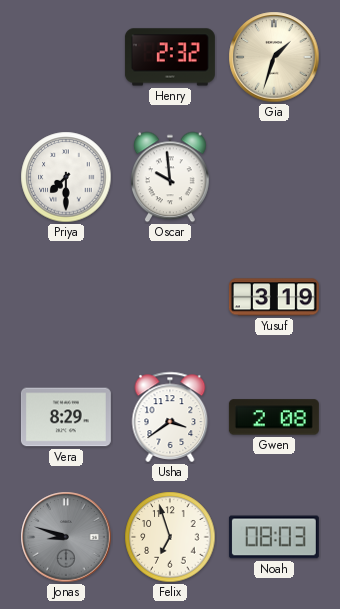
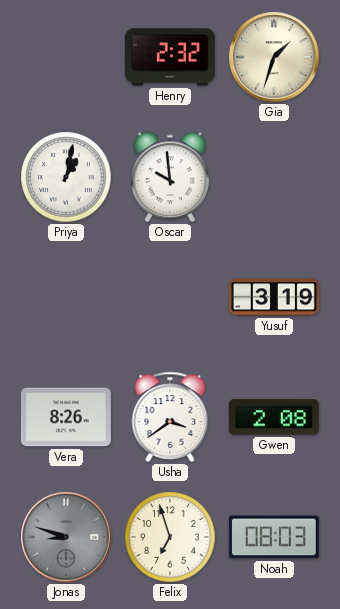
Priya: 7:30 -> 1:02
Vera: 8:29 -> 8:26
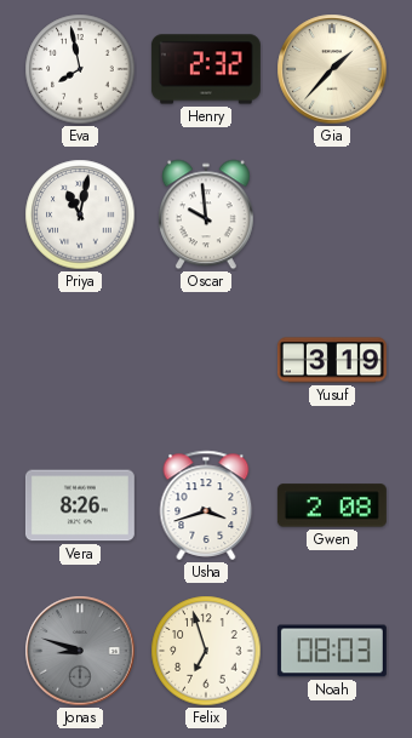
Eva: none -> 7:58
Gia: 1:33 -> 1:37
Priya: 1:02 -> 11:02
Usha: 3:39 -> 3:42
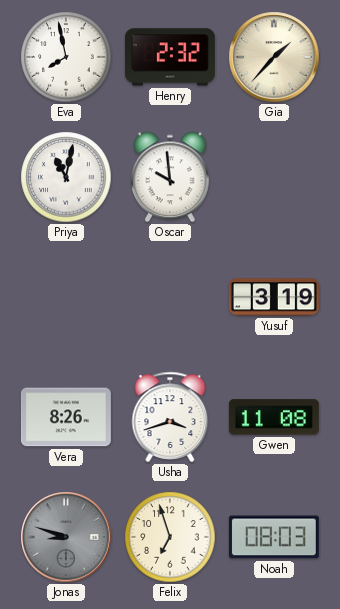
Gwen: 2:08 -> 11:08
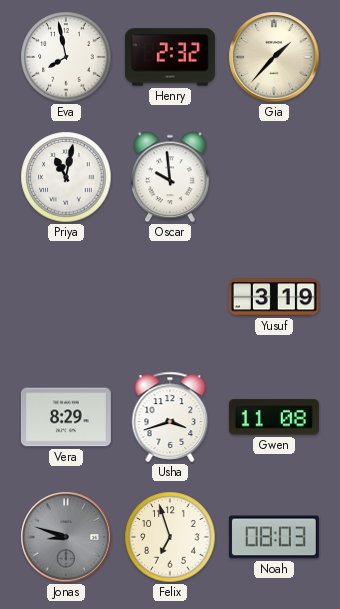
Vera: 8:26 -> 8:29
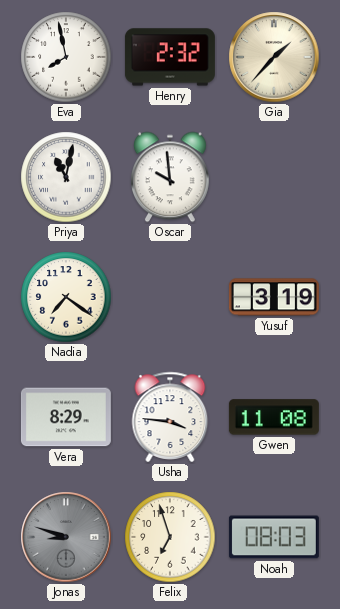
Nadia: none -> 7:21
Usha: 3:42 -> 3:46
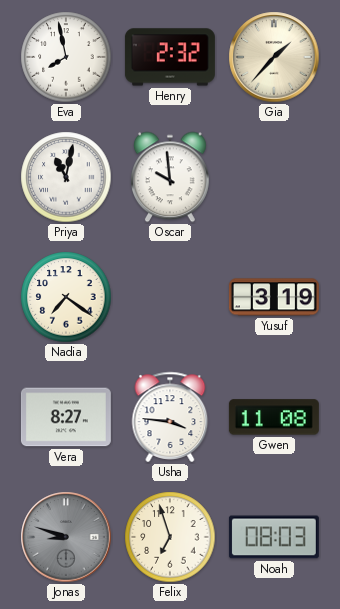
Vera: 8:29 -> 8:27
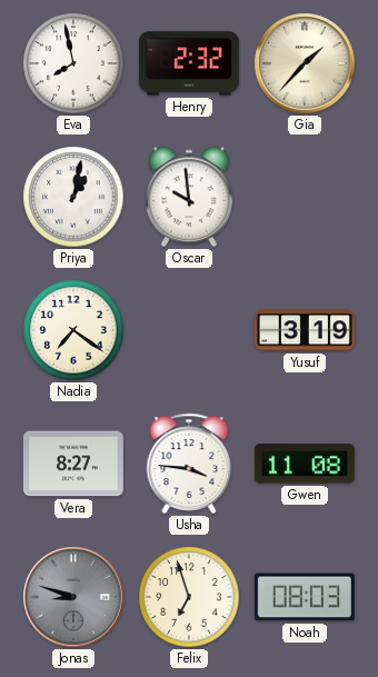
Priya: 11:02 -> 1:02
